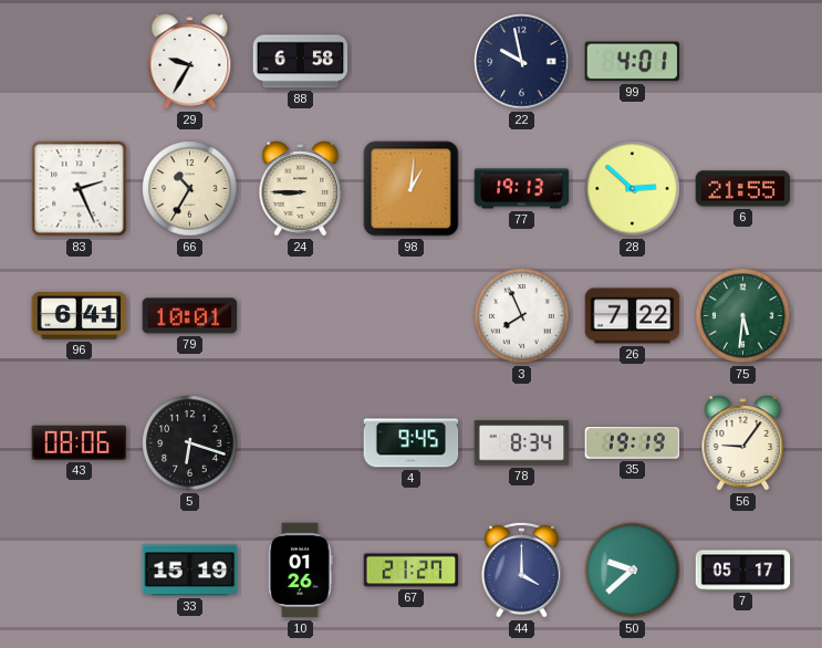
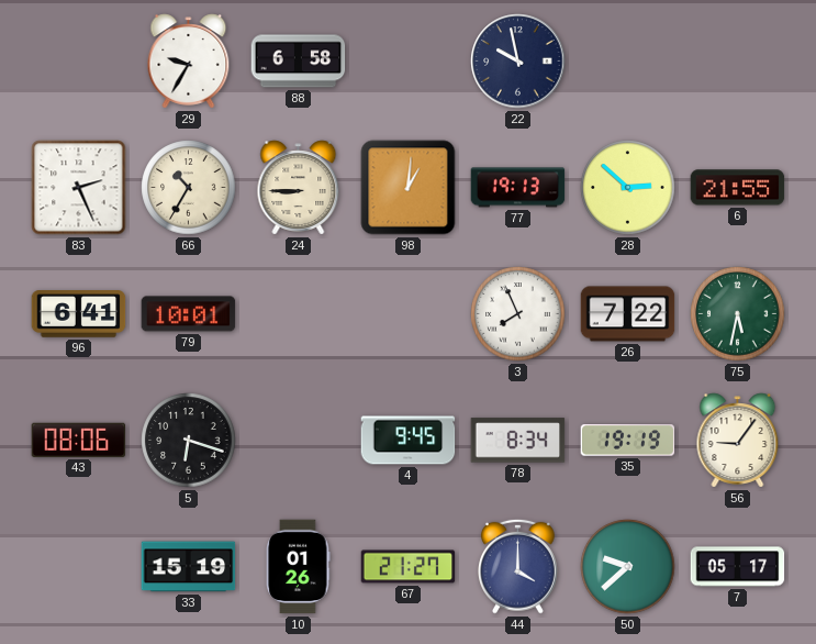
99: 4:01 -> none
75: 5:31 -> 5:32
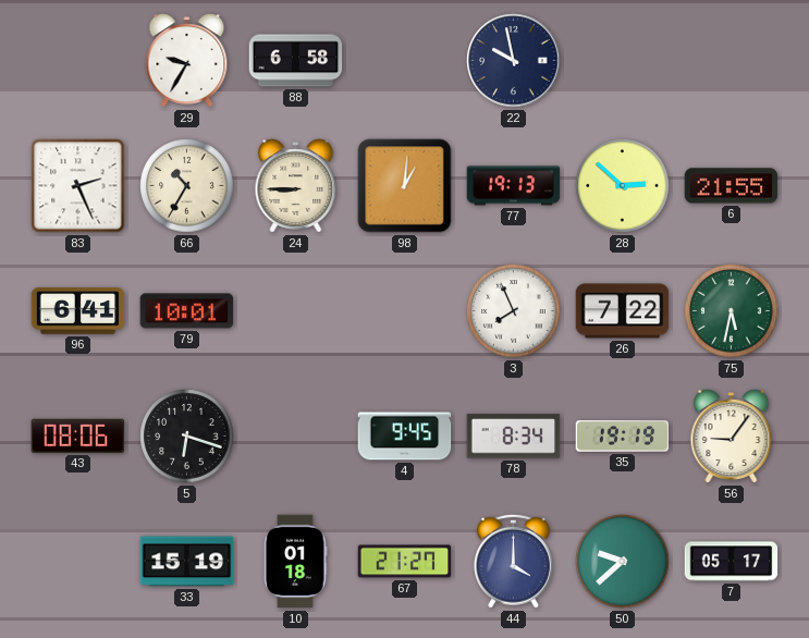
10: 01:26 -> 01:18
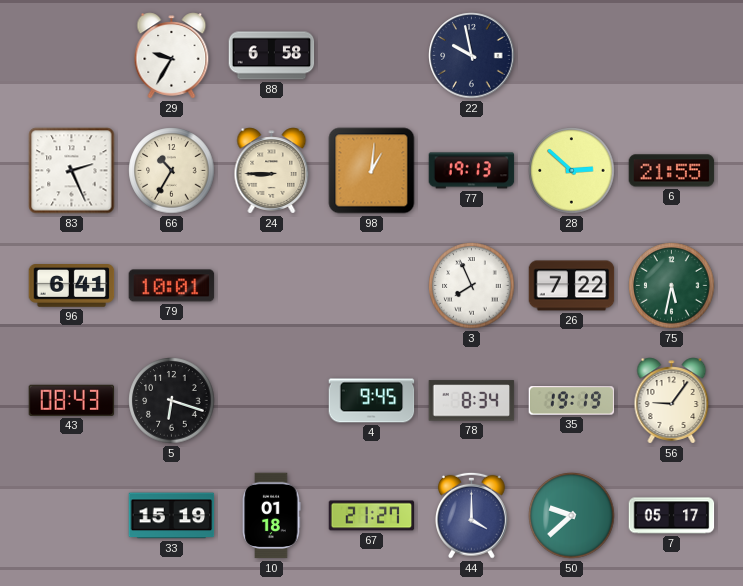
43: 08:06 -> 08:43
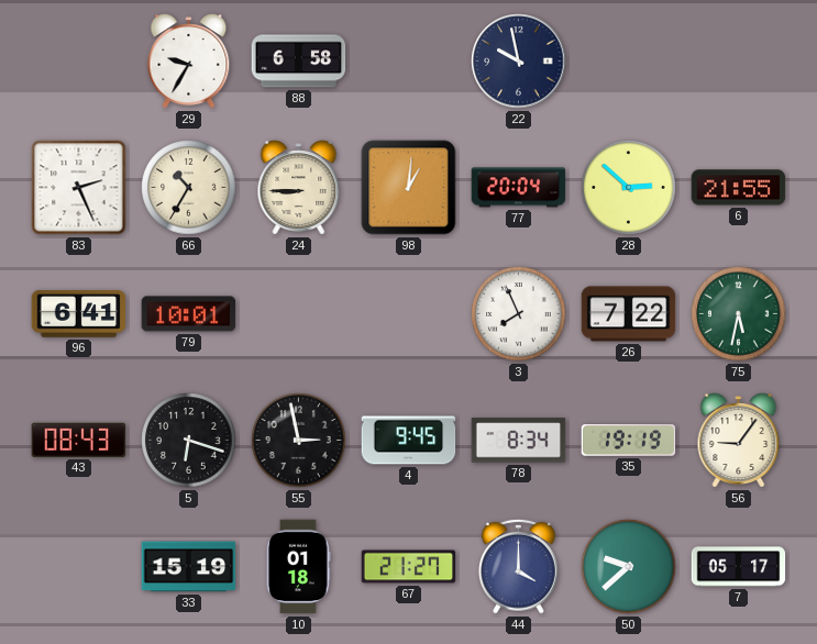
77: 19:13 -> 20:04
55: none -> 2:58
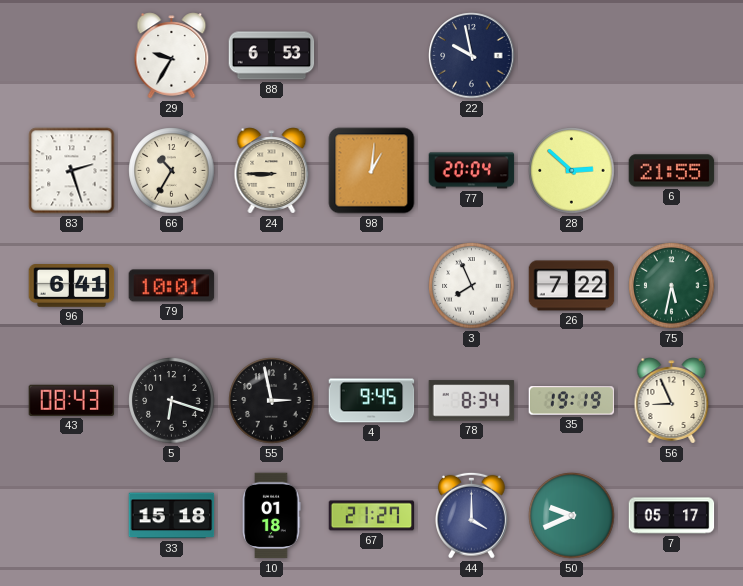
88: 6:58 -> 6:53
83: 2:26 -> 2:27
56: 9:06 -> 8:56
33: 15:19 -> 15:18
50: 9:38 -> 9:41
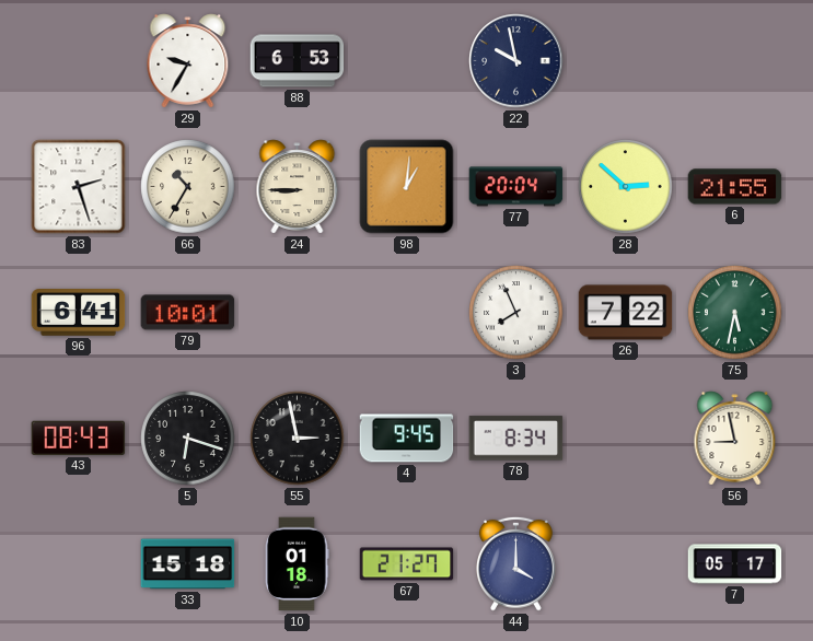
35: 19:19 -> none
56: 8:56 -> 8:58
50: 9:41 -> none
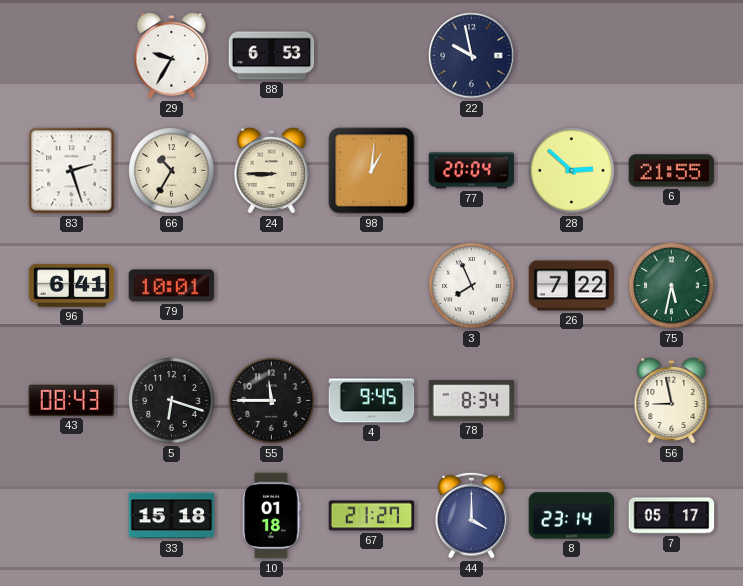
55: 2:58 -> 11:45
8: none -> 23:14
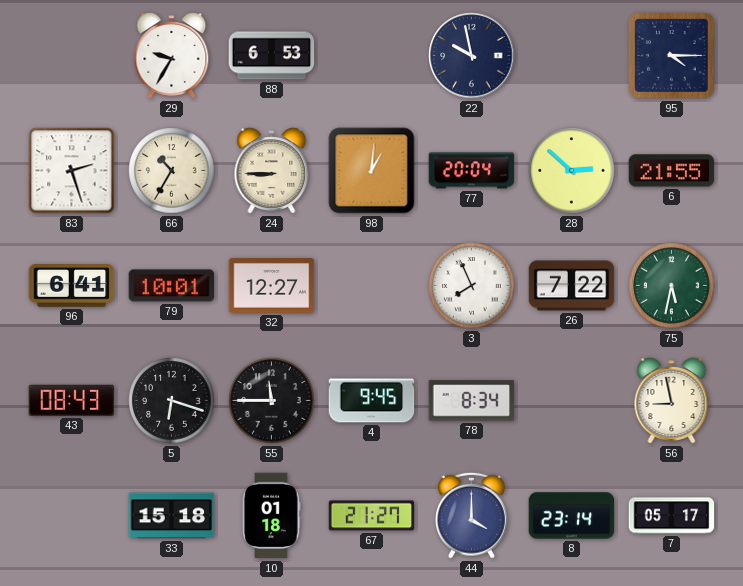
95: none -> 4:15
32: none -> 12:27
